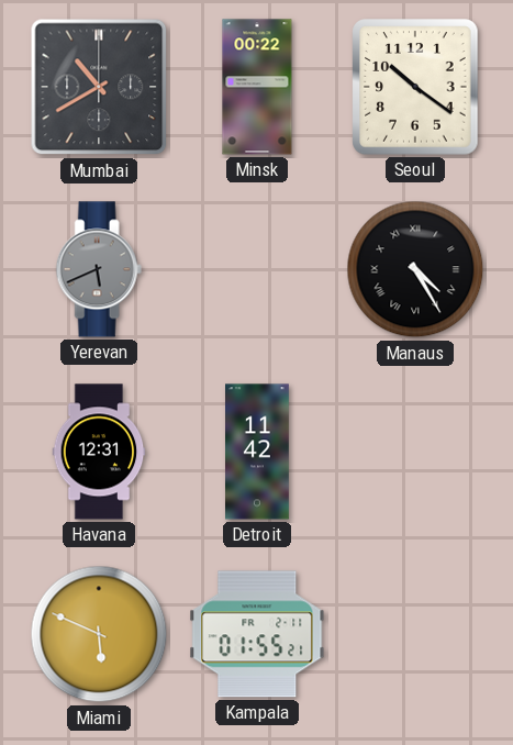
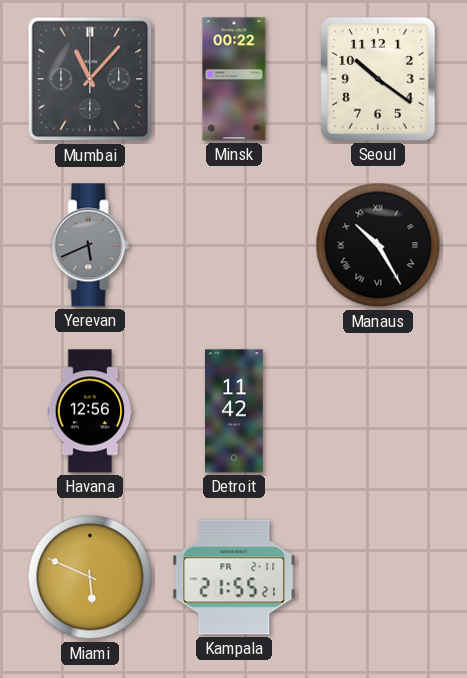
Mumbai: 10:40 -> 11:07
Manaus: 4:25 -> 10:25
Havana: 12:31 -> 12:56
Kampala: 01:55 -> 21:55
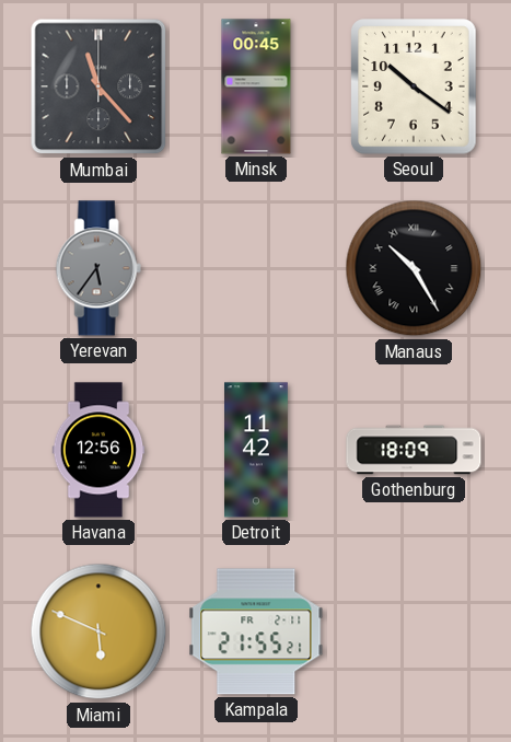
Mumbai: 11:07 -> 11:23
Minsk: 00:22 -> 00:45
Yerevan: 5:41 -> 5:36
Gothenburg: none -> 18:09
